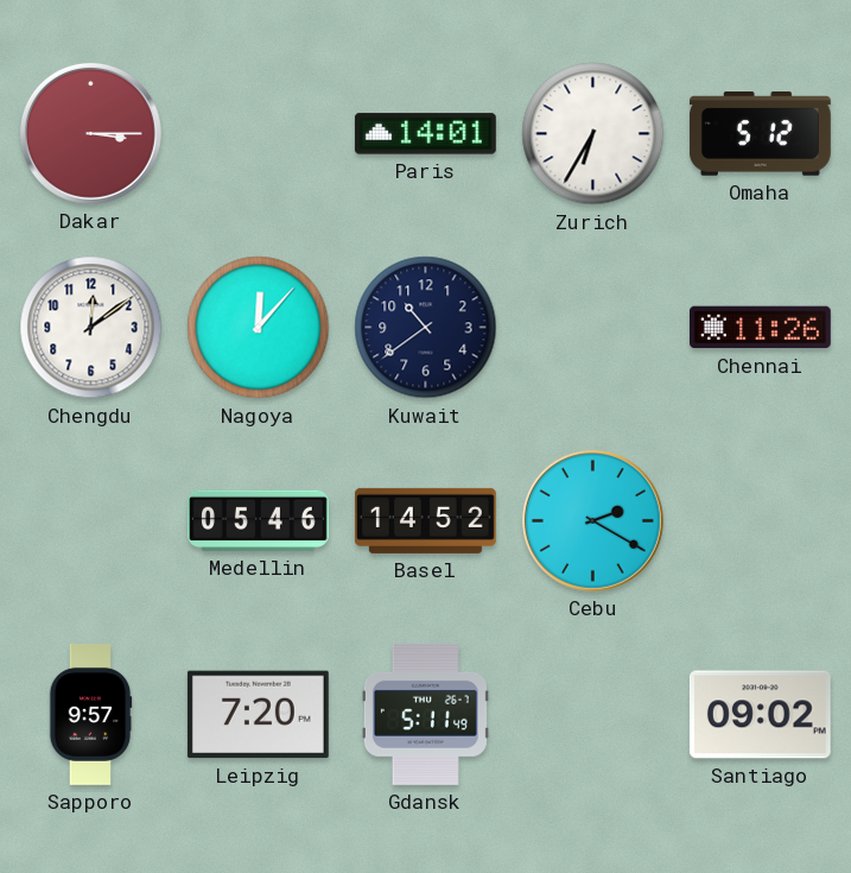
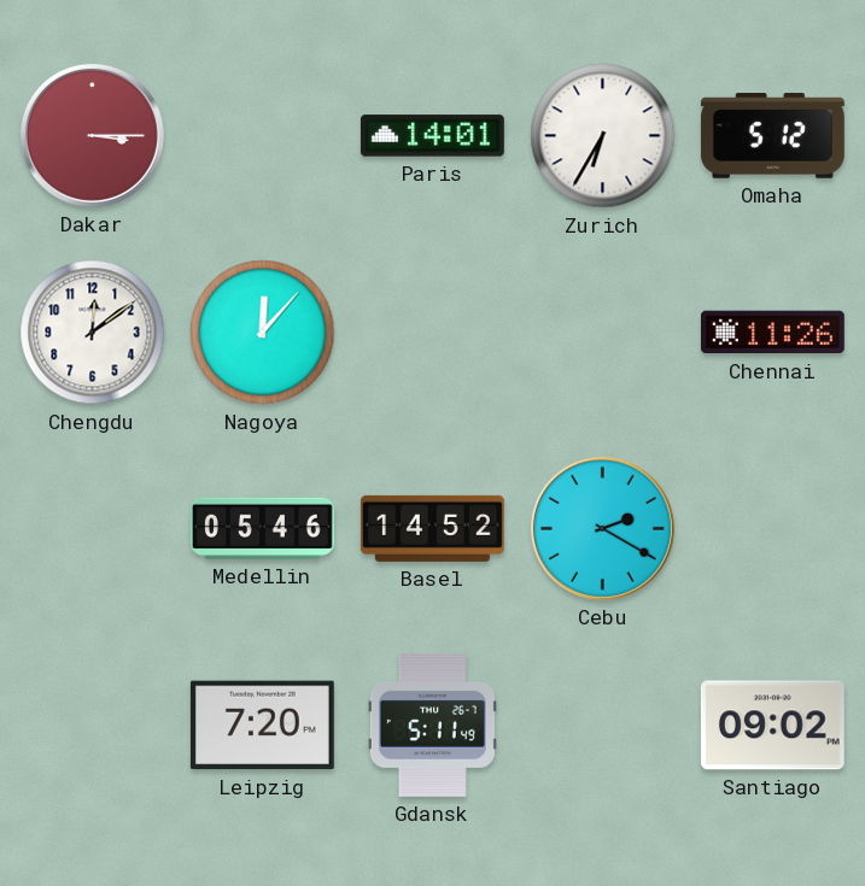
Kuwait: 10:39 -> none
Sapporo: 9:57 -> none
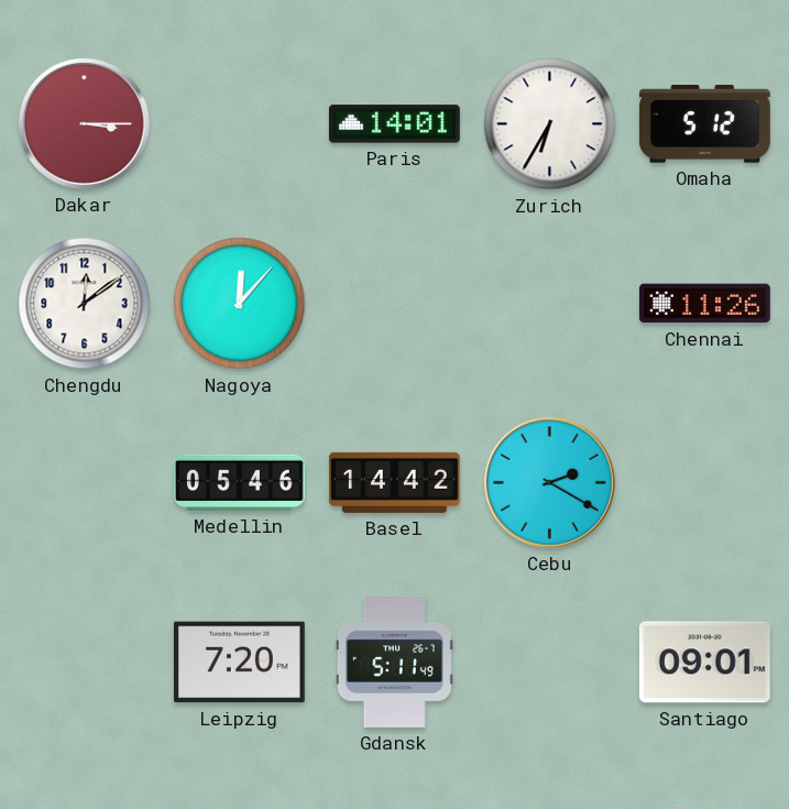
Basel: 14:52 -> 14:42
Santiago: 09:02 -> 09:01
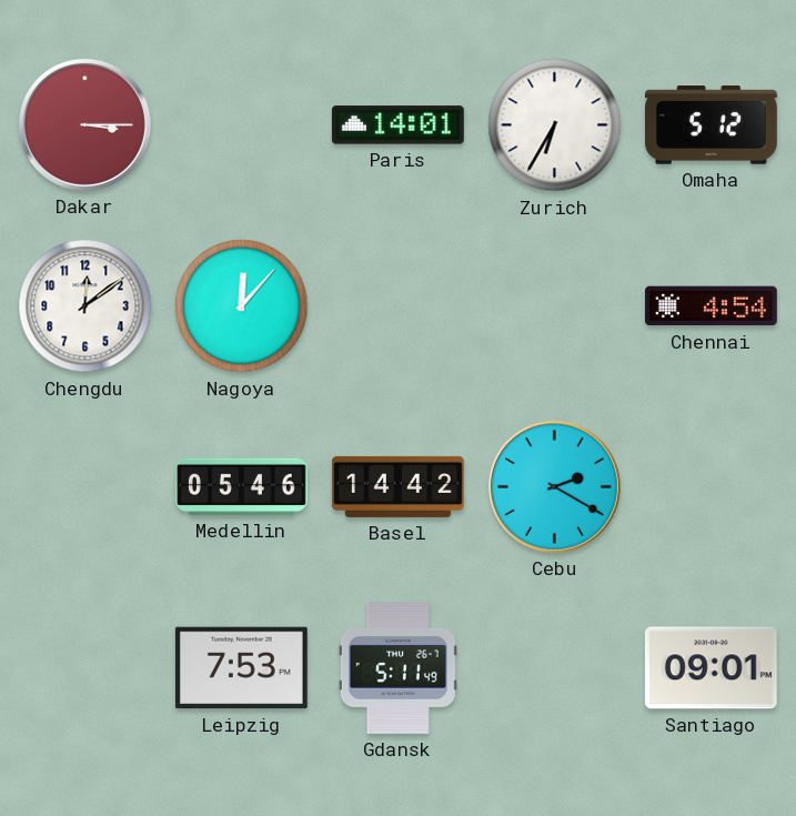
Chennai: 11:26 -> 4:54
Leipzig: 7:20 -> 7:53
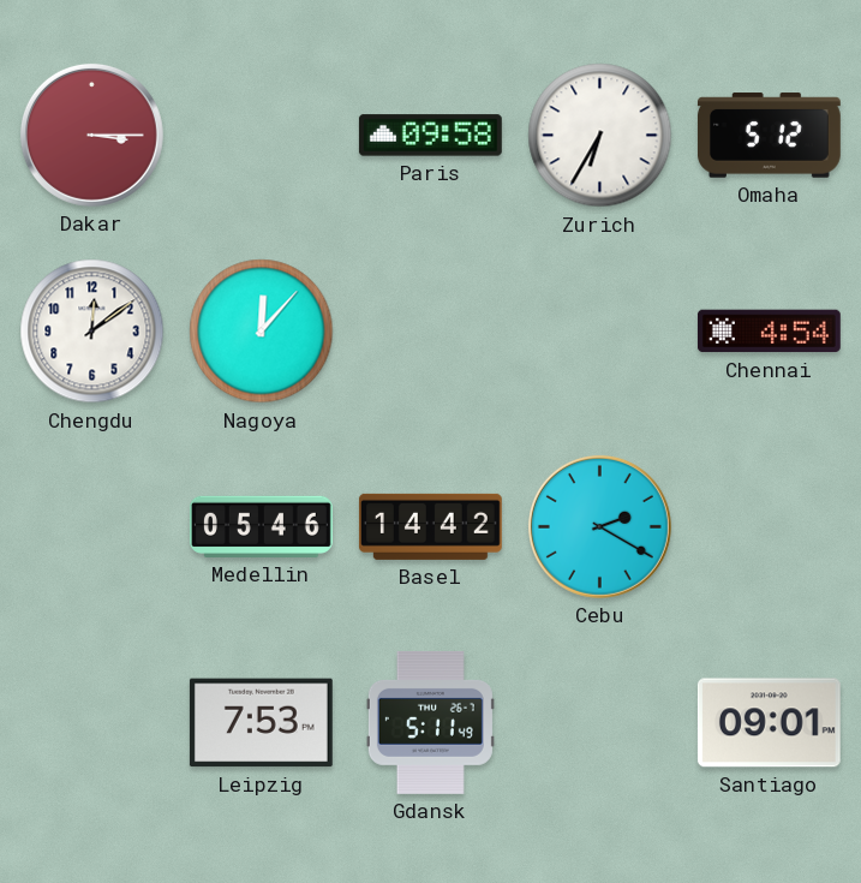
Paris: 14:01 -> 09:58
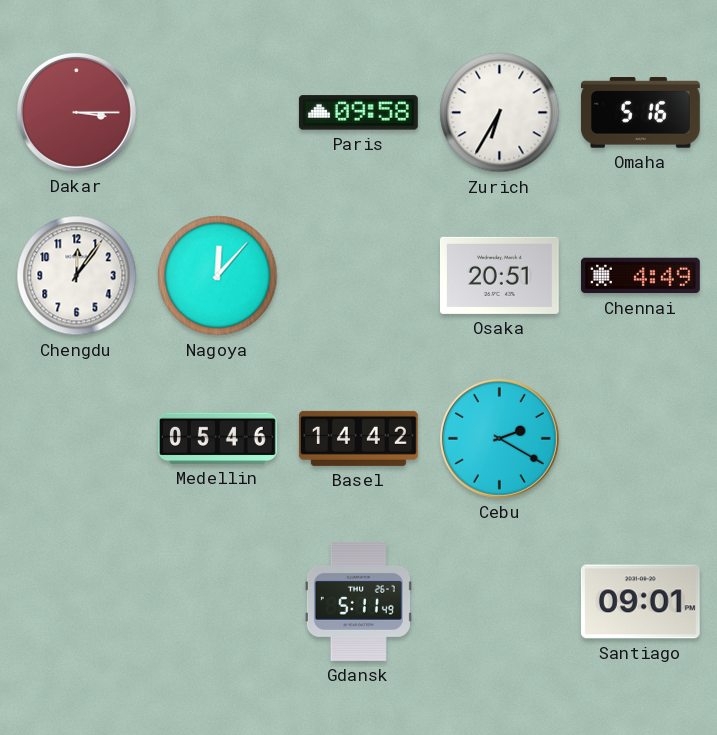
Omaha: 5:12 -> 5:16
Chengdu: 12:09 -> 12:06
Osaka: none -> 20:51
Chennai: 4:54 -> 4:49
Leipzig: 7:53 -> none
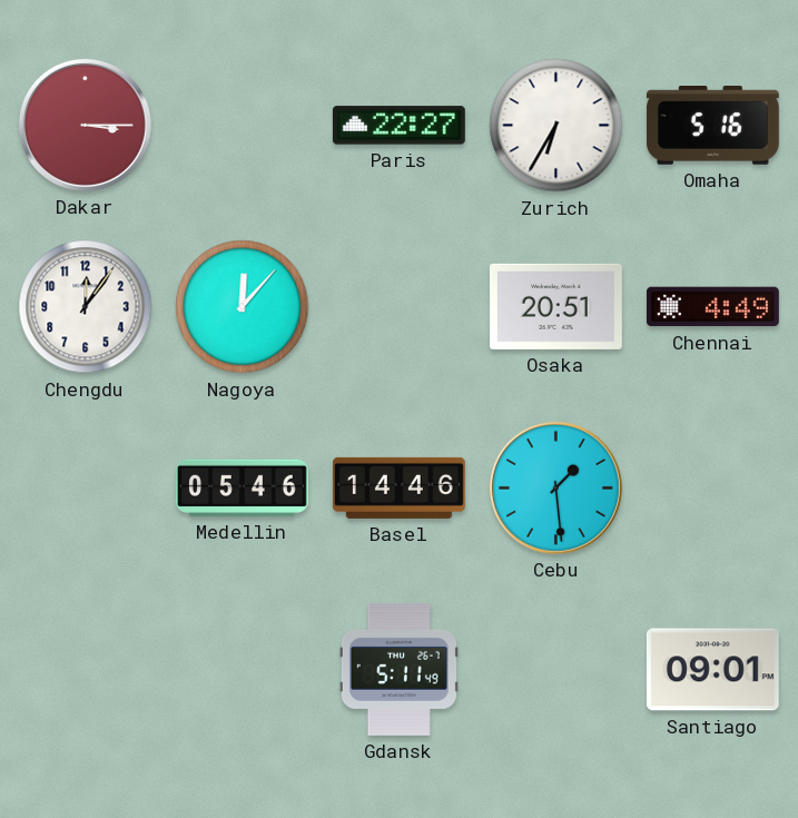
Paris: 09:58 -> 22:27
Basel: 14:42 -> 14:46
Cebu: 2:20 -> 1:29
